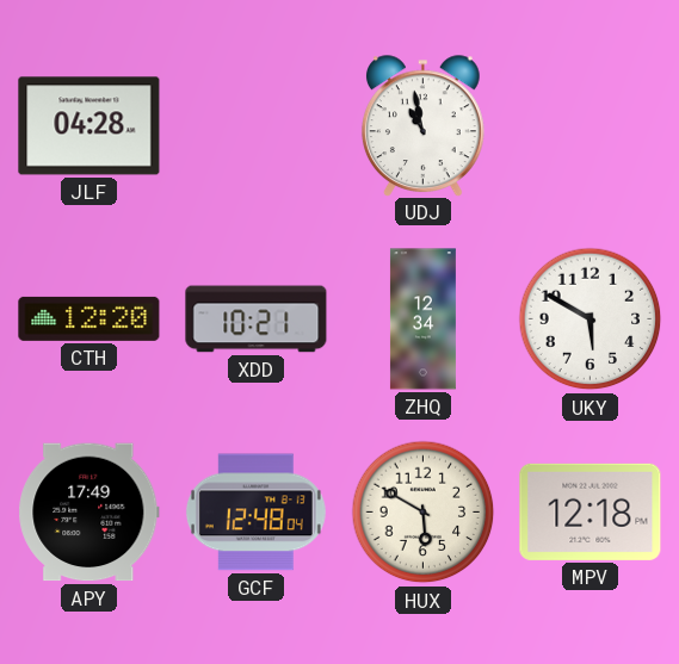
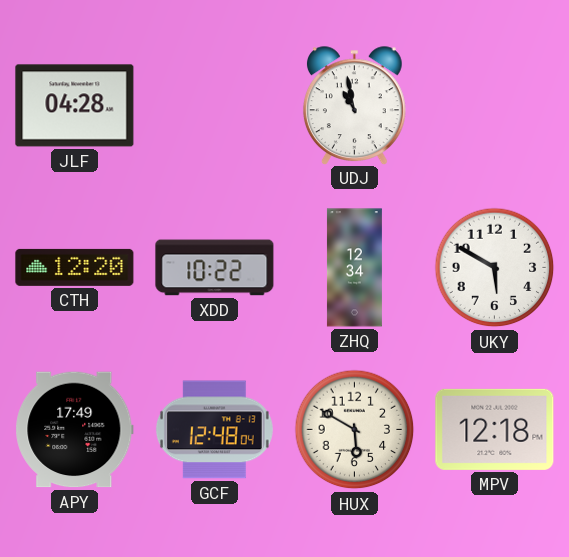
XDD: 10:21 -> 10:22
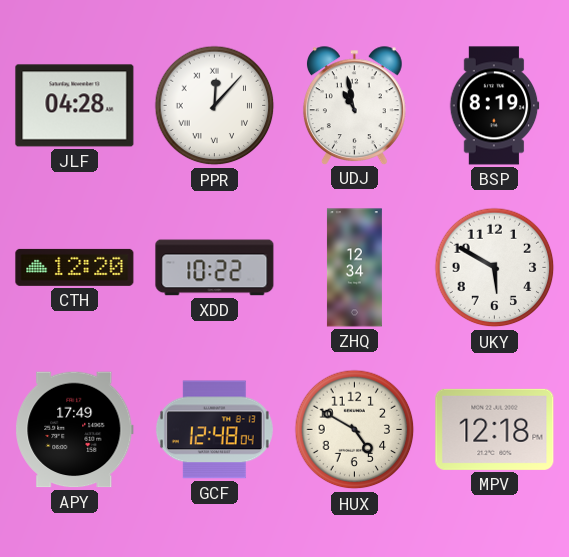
PPR: none -> 12:07
BSP: none -> 8:19
HUX: 5:50 -> 4:50
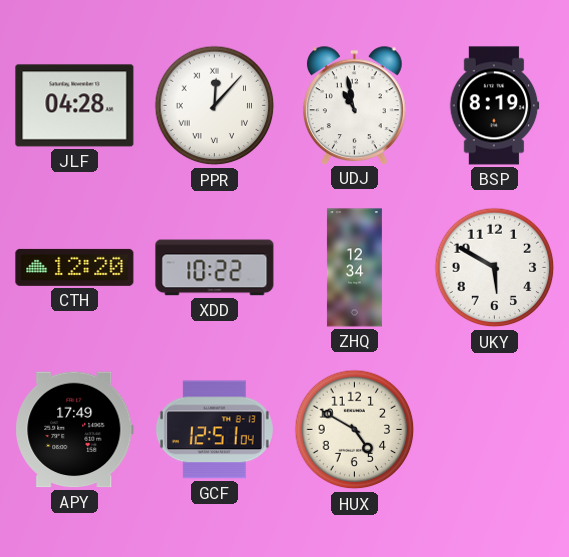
GCF: 12:48 -> 12:51
MPV: 12:18 -> none
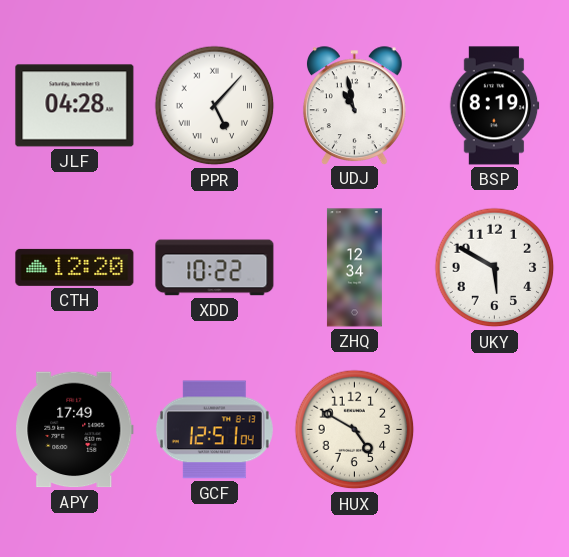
PPR: 12:07 -> 5:07
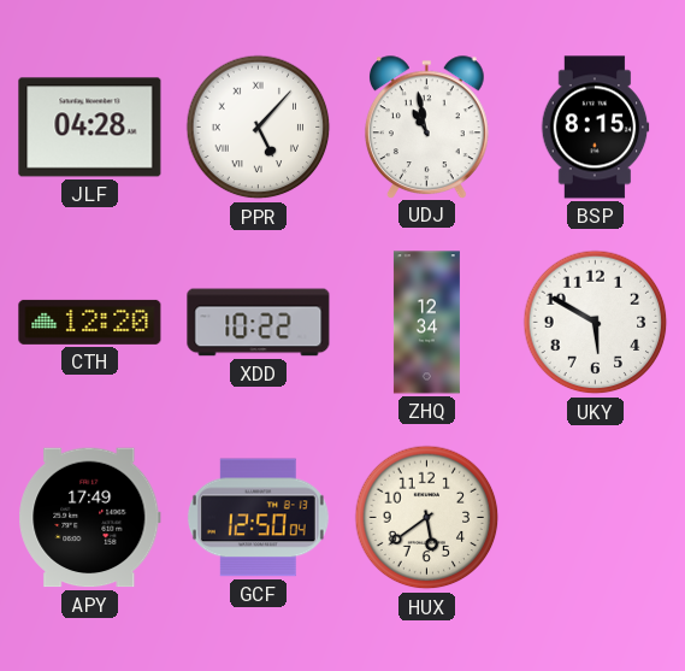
BSP: 8:19 -> 8:15
GCF: 12:51 -> 12:50
HUX: 4:50 -> 5:39
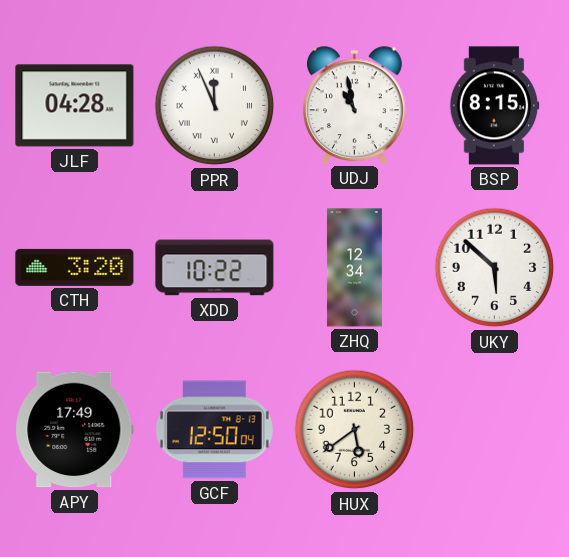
PPR: 5:07 -> 11:56
CTH: 12:20 -> 3:20
UKY: 5:50 -> 5:52
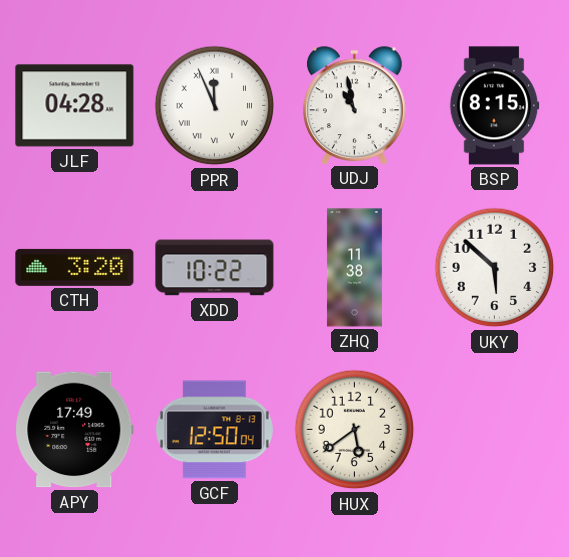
ZHQ: 12:34 -> 11:38
